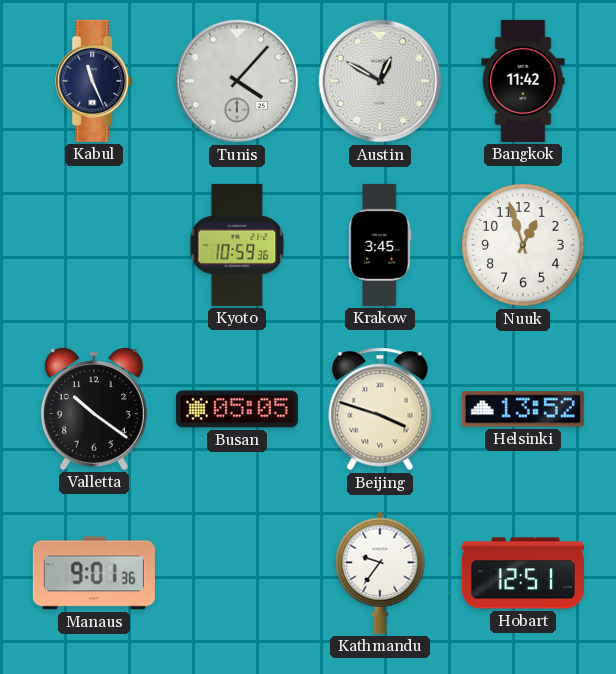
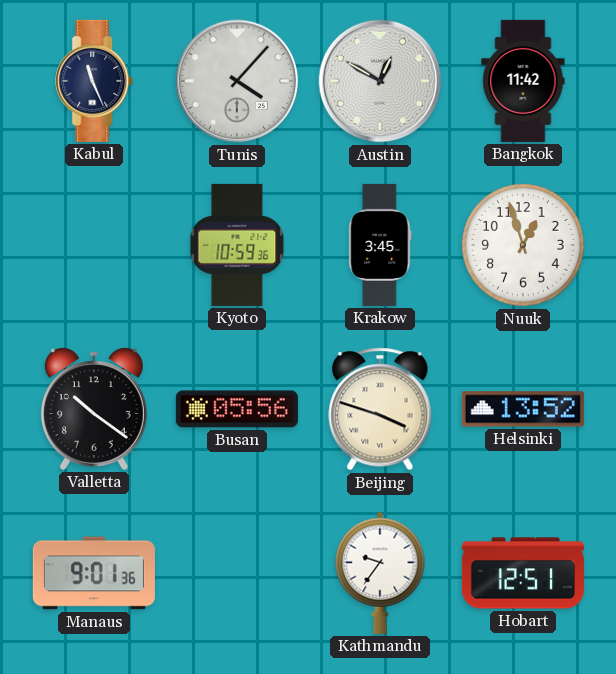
Busan: 05:05 -> 05:56
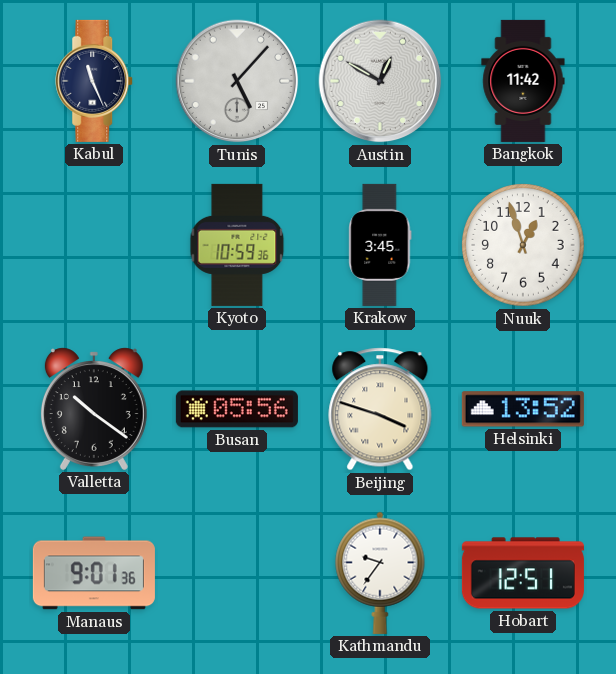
Tunis: 4:07 -> 5:07
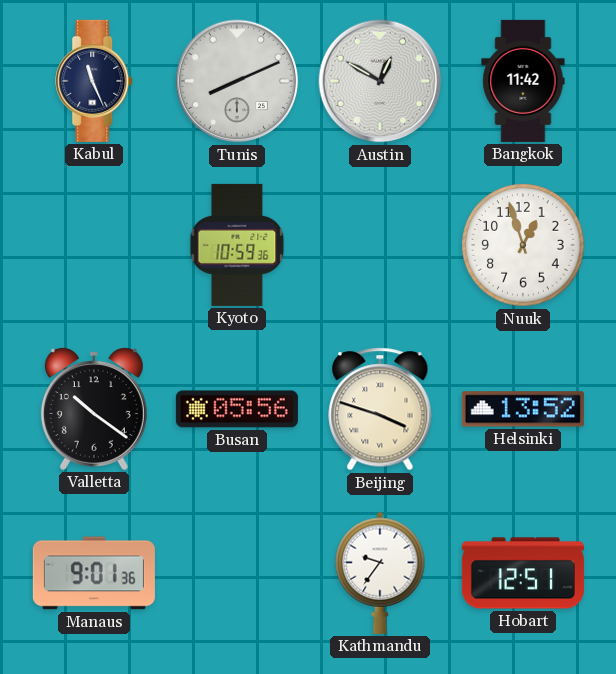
Tunis: 5:07 -> 8:11
Krakow: 3:45 -> none
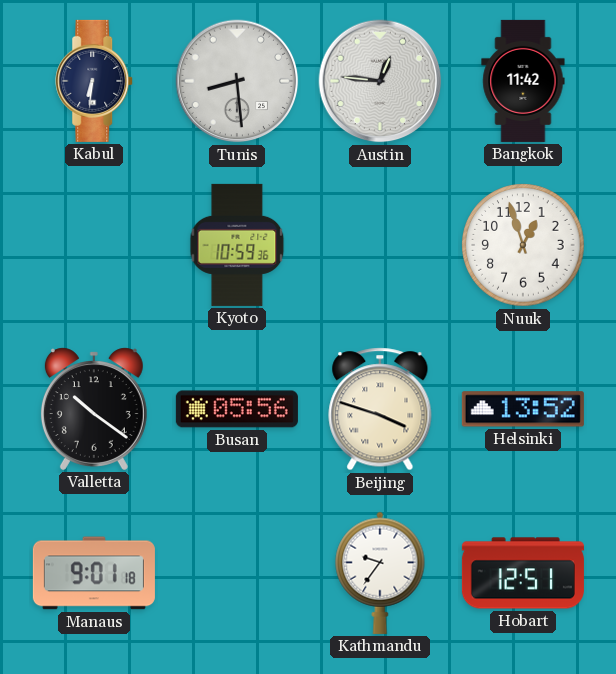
Kabul: 11:26 -> 6:31
Tunis: 8:11 -> 8:29
Austin: 12:50 -> 12:46
Manaus: 9:01:36 -> 9:01:18
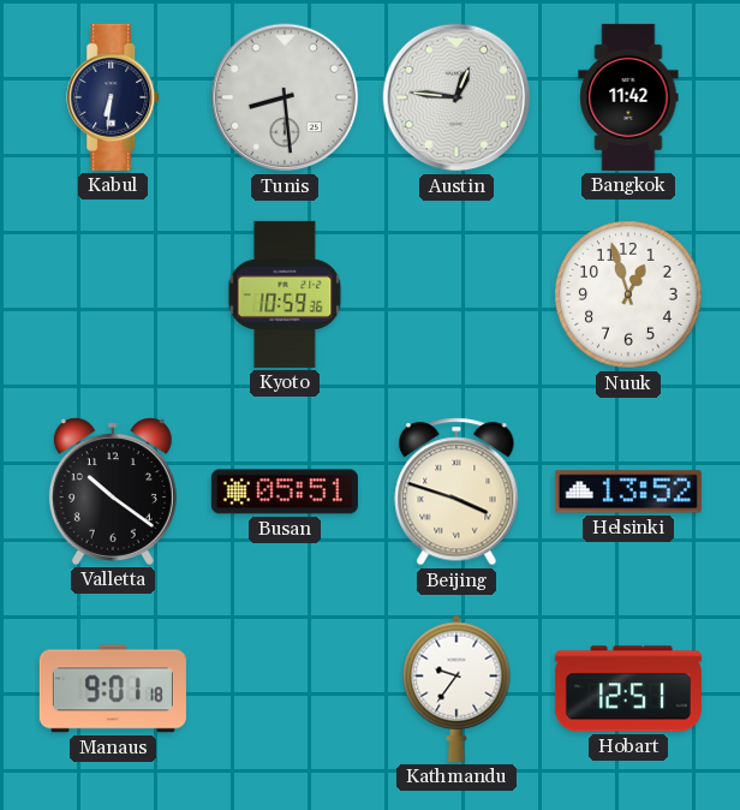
Busan: 05:56 -> 05:51
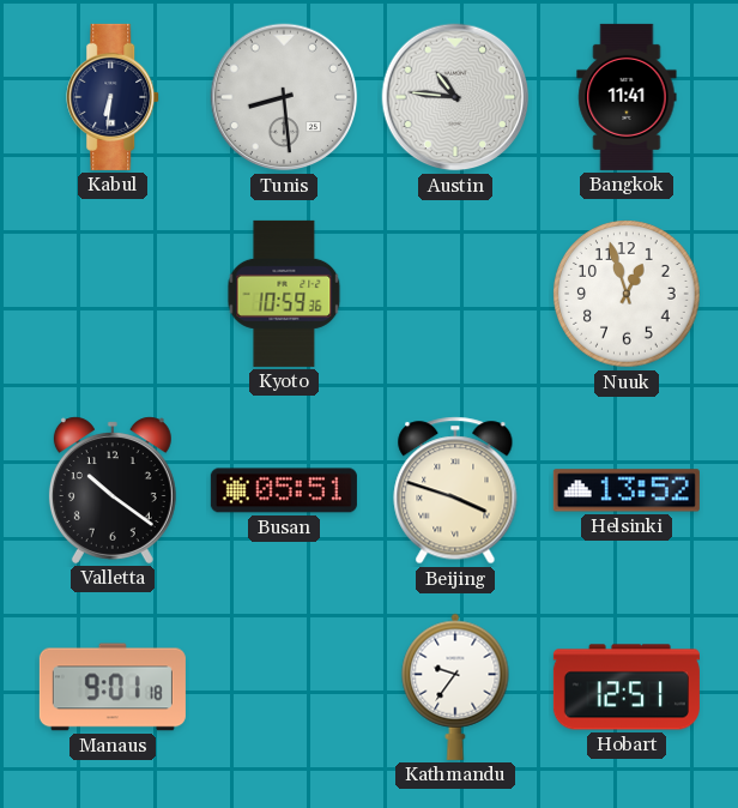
Austin: 12:46 -> 10:46
Bangkok: 11:42 -> 11:41
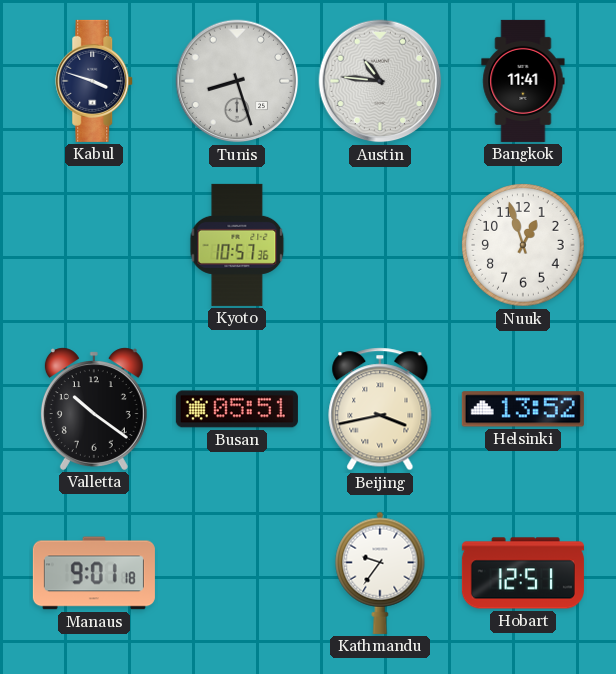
Kabul: 6:31 -> 3:48
Tunis: 8:29 -> 8:27
Kyoto: 10:59 -> 10:57
Beijing: 3:48 -> 3:43
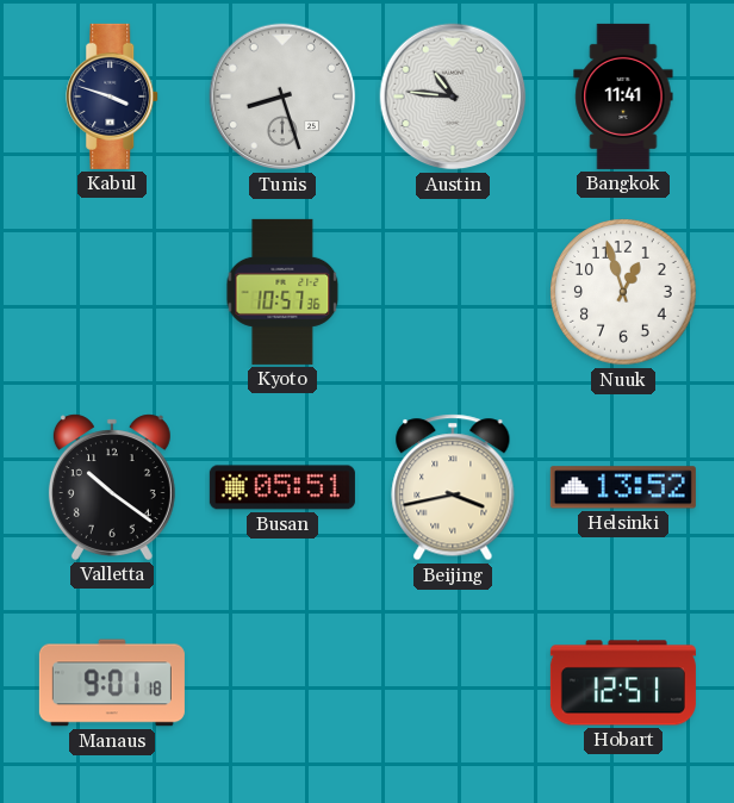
Kathmandu: 9:36 -> none
